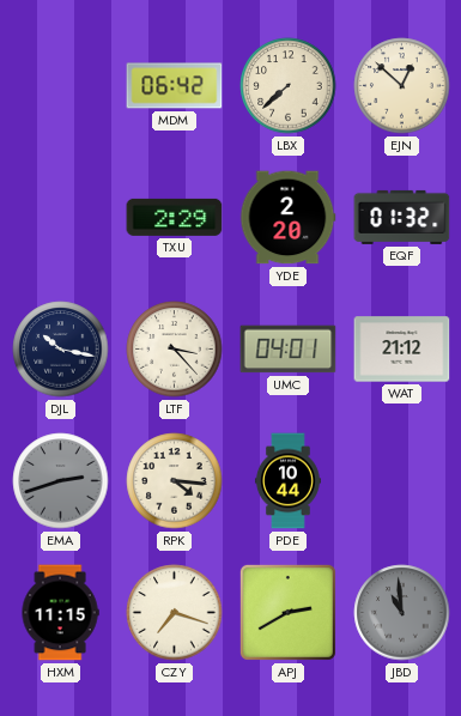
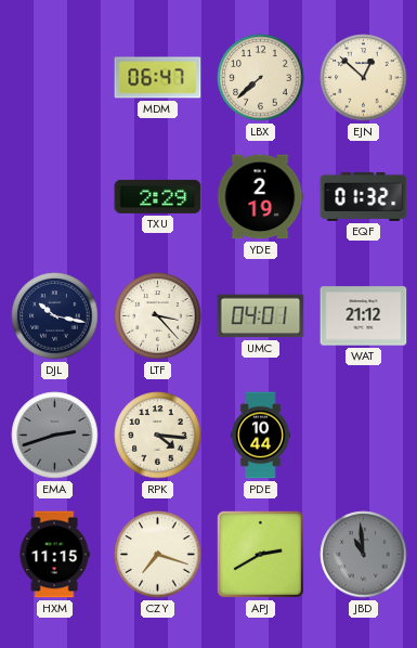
MDM: 06:42 -> 06:47
YDE: 2:20 -> 2:19
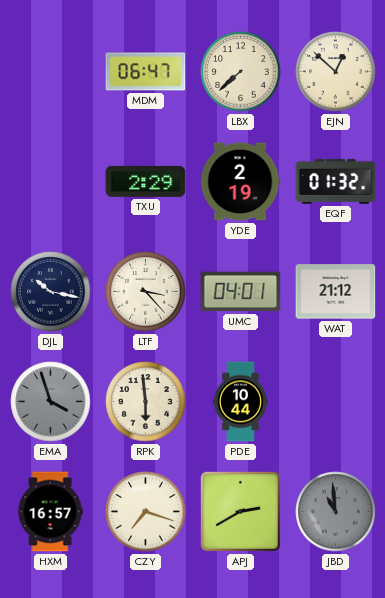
EMA: 2:42 -> 3:57
RPK: 4:16 -> 5:59
HXM: 11:15 -> 16:57
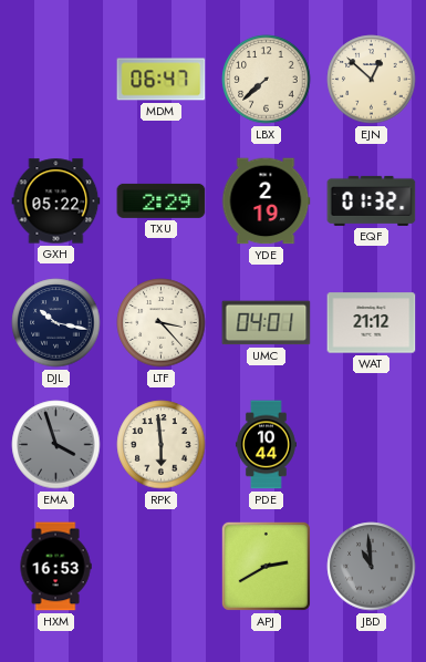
GXH: none -> 05:22
HXM: 16:57 -> 16:53
CZY: 7:18 -> none
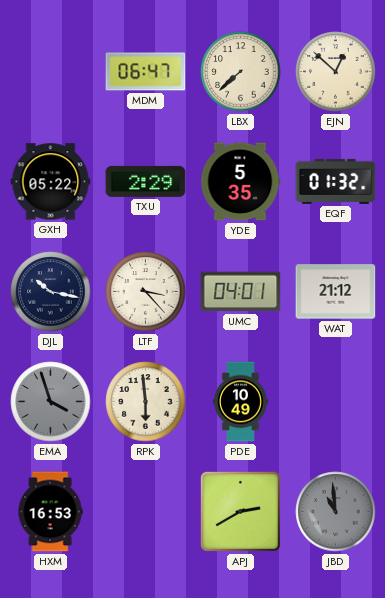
YDE: 2:19 -> 5:35
PDE: 10:44 -> 10:49
